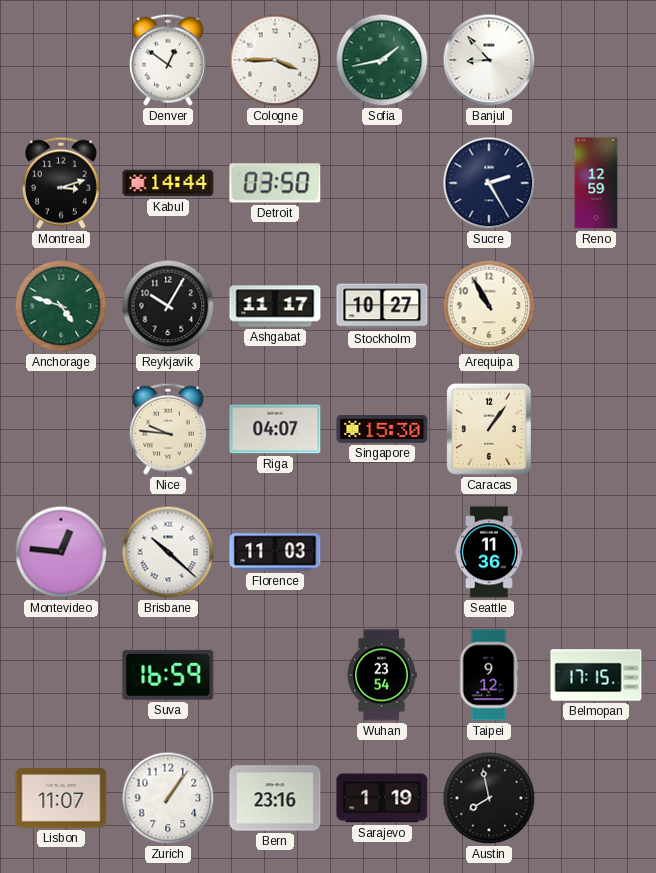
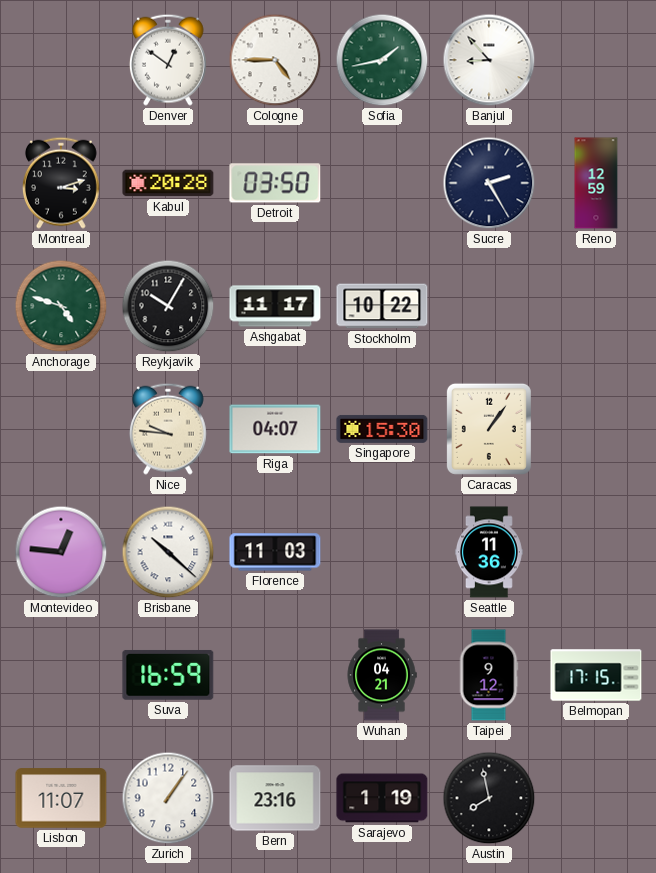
Cologne: 3:45 -> 4:45
Kabul: 14:44 -> 20:28
Stockholm: 10:27 -> 10:22
Arequipa: 10:55 -> none
Wuhan: 23:54 -> 04:21
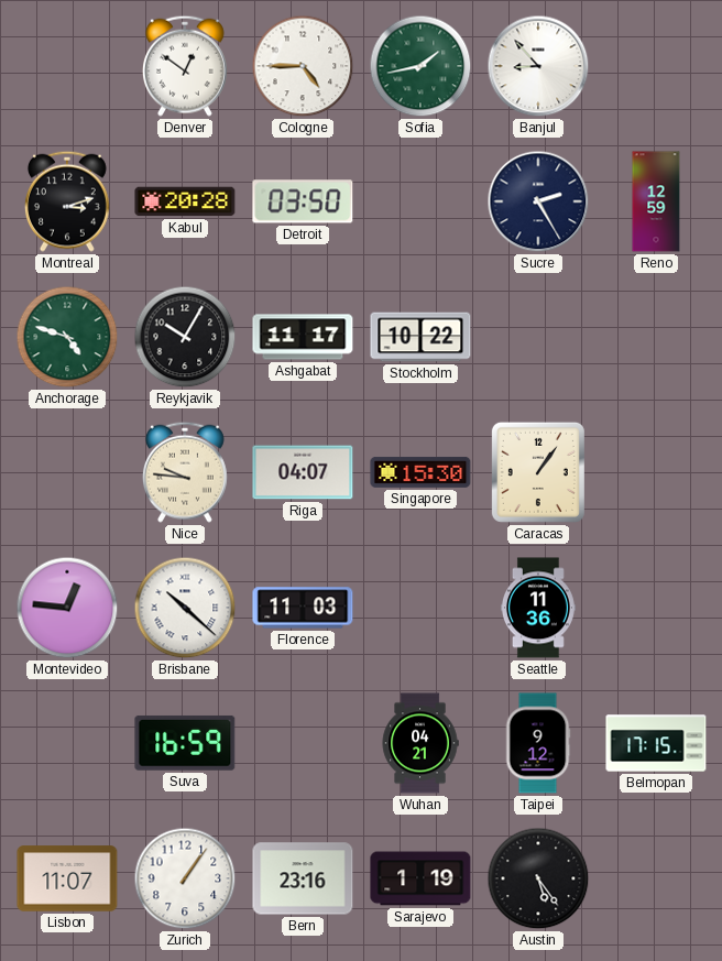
Austin: 7:58 -> 5:24
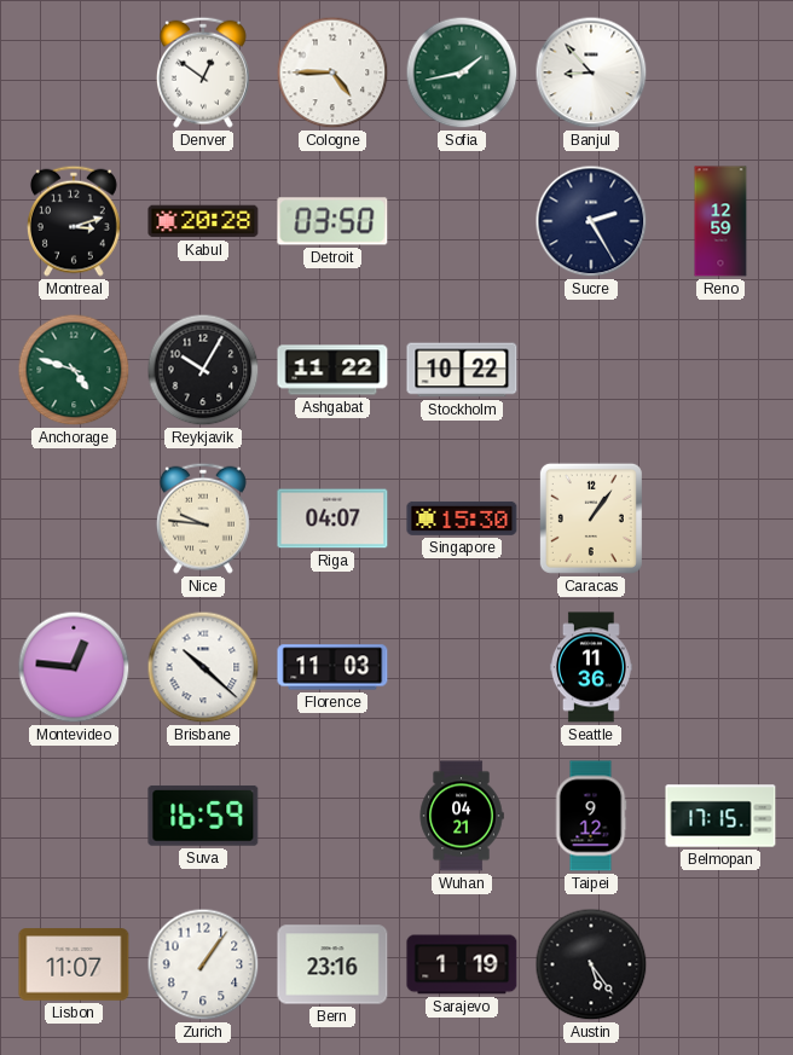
Ashgabat: 11:17 -> 11:22
